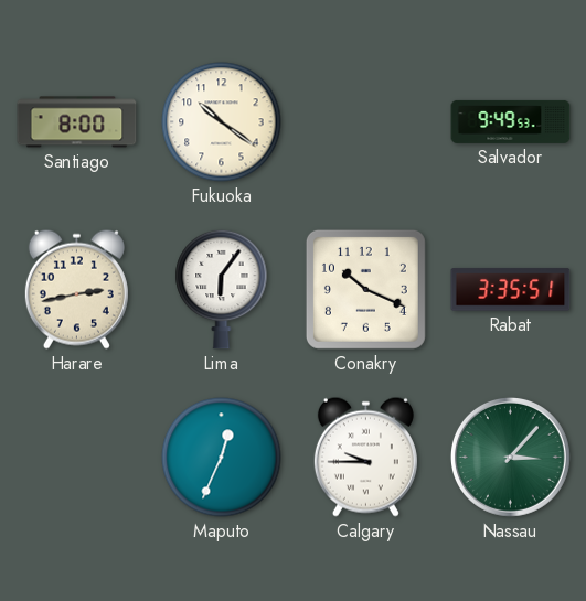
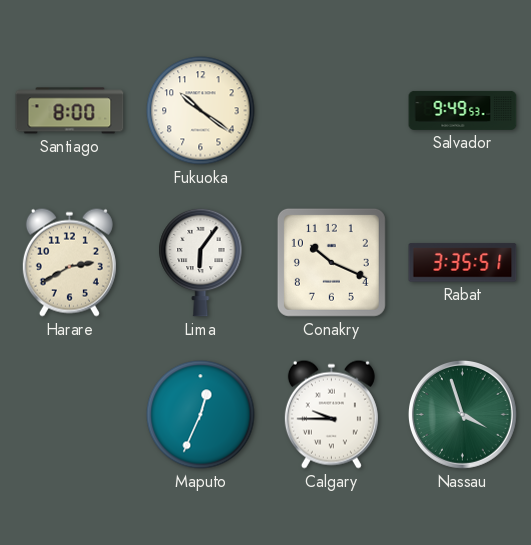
Harare: 2:43 -> 2:40
Nassau: 3:07 -> 3:57
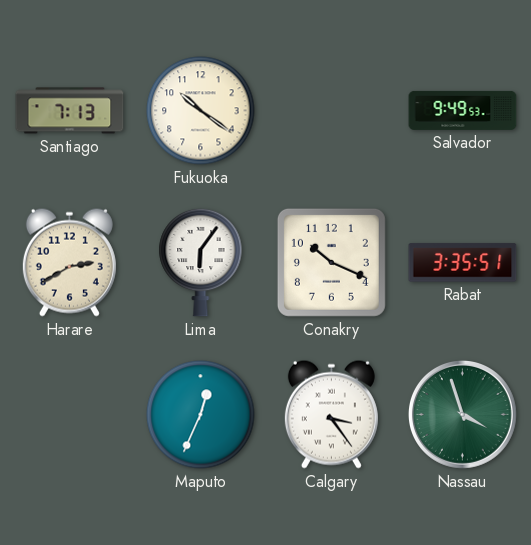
Santiago: 8:00 -> 7:13
Calgary: 9:45 -> 3:24
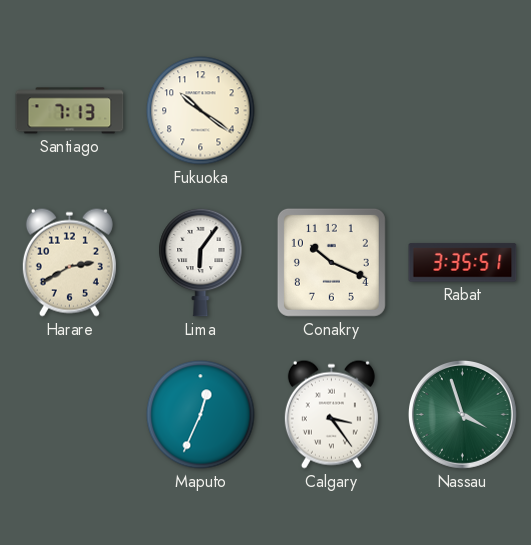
Salvador: 9:49 -> none
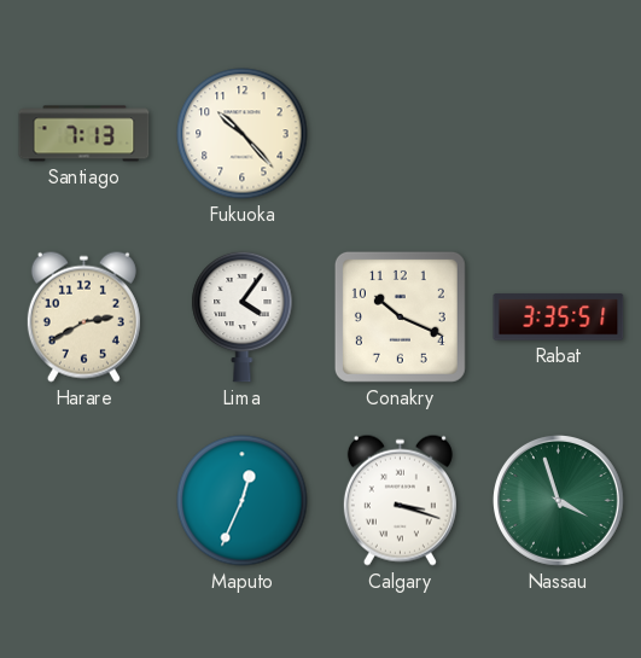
Fukuoka: 10:21 -> 10:23
Lima: 6:06 -> 4:06
Calgary: 3:24 -> 3:18
